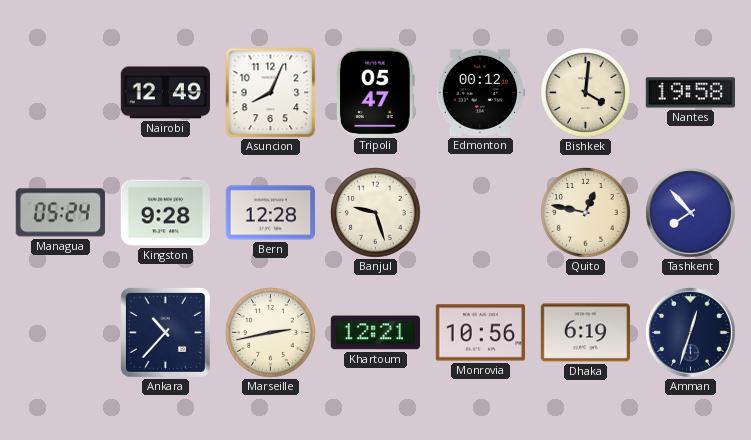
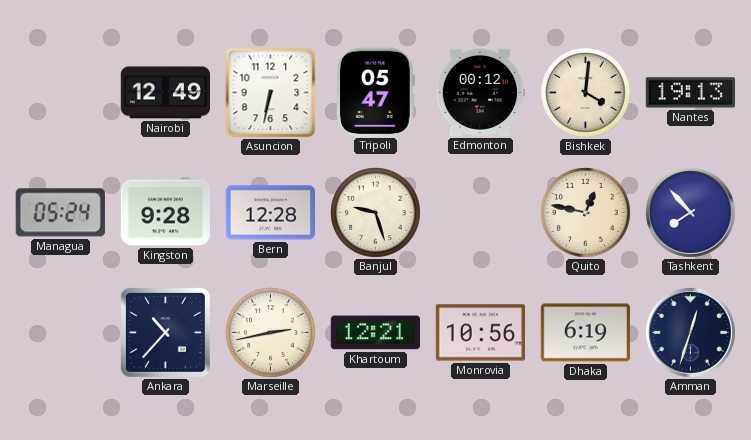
Asuncion: 8:04 -> 6:32
Nantes: 19:58 -> 19:13
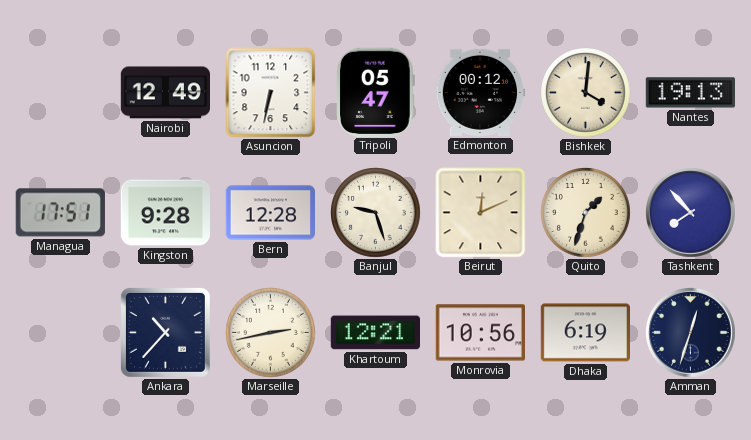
Managua: 05:24 -> 17:51
Beirut: none -> 12:11
Quito: 12:47 -> 1:33
